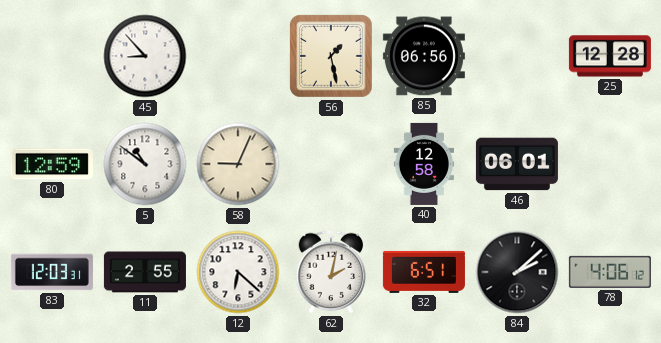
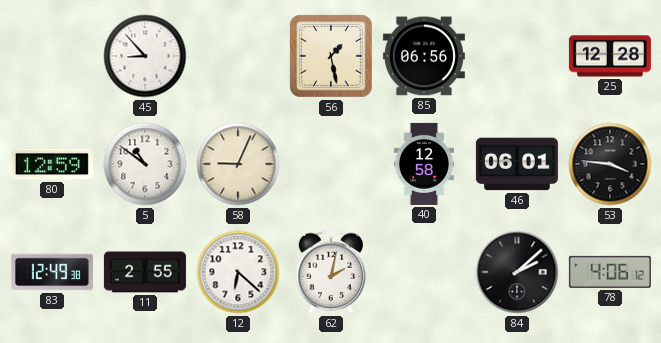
53: none -> 3:46
83: 12:03 -> 12:49
32: 6:51 -> none
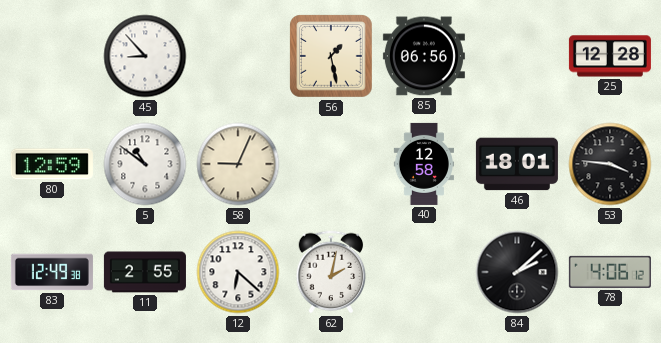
46: 06:01 -> 18:01
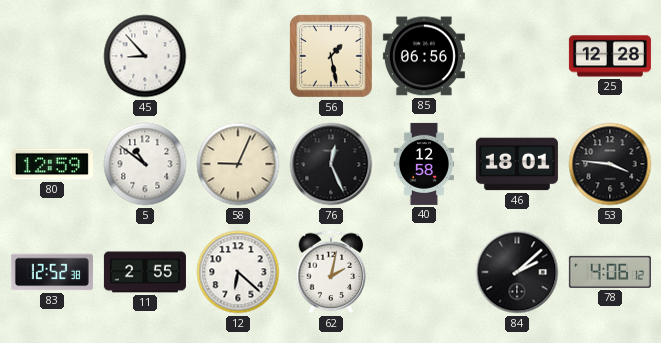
76: none -> 12:26
83: 12:49 -> 12:52
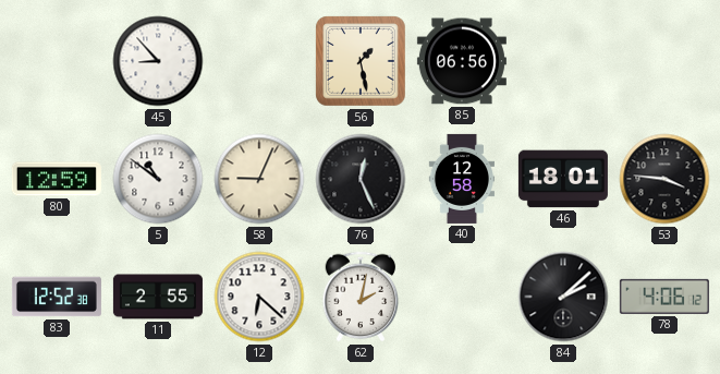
25: 12:28 -> none
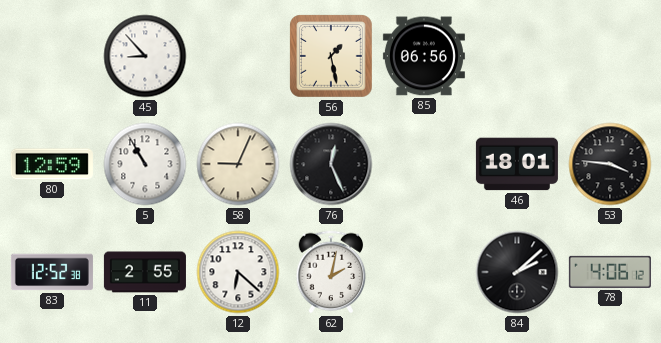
5: 10:51 -> 10:55
40: 12:58 -> none
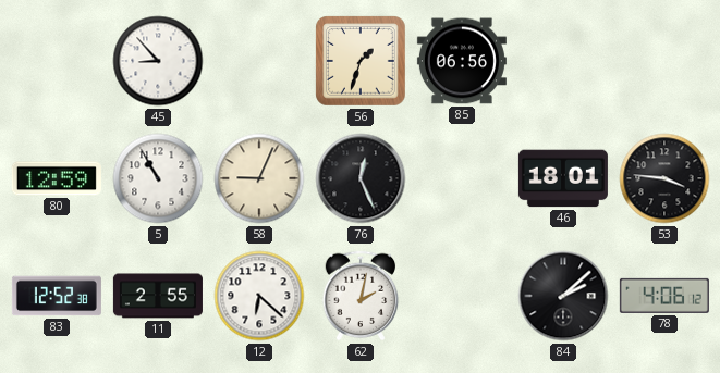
56: 1:28 -> 1:33
